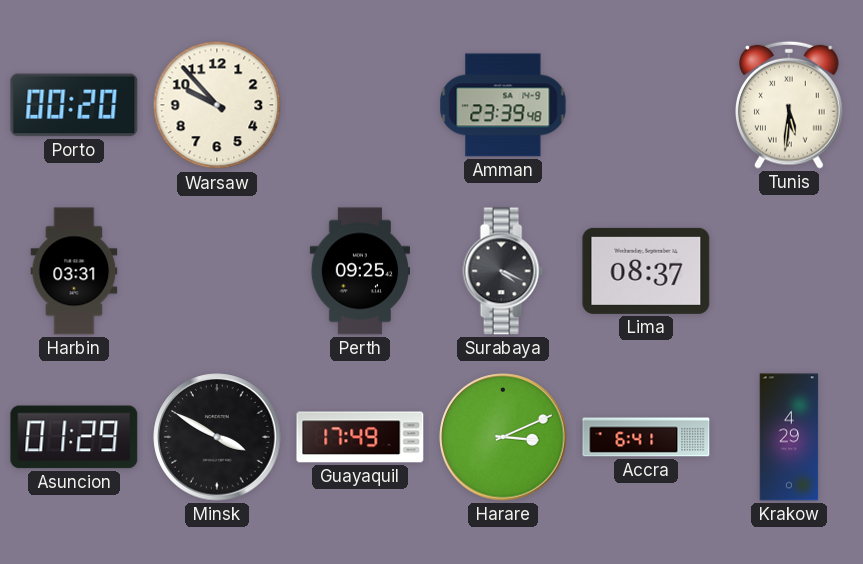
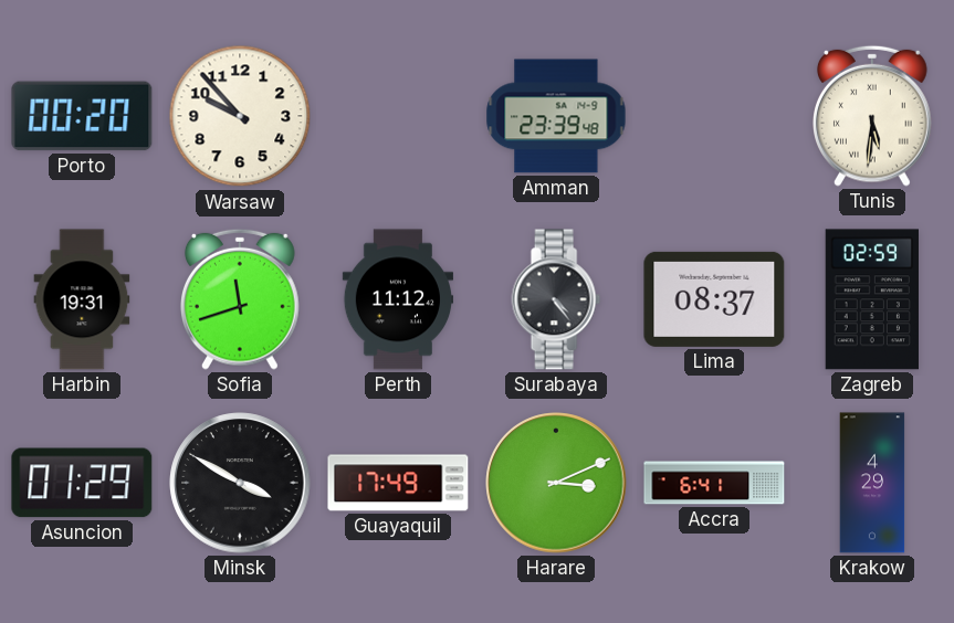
Harbin: 03:31 -> 19:31
Sofia: none -> 11:42
Perth: 09:25 -> 11:12
Surabaya: 4:19 -> 4:24
Zagreb: none -> 02:59
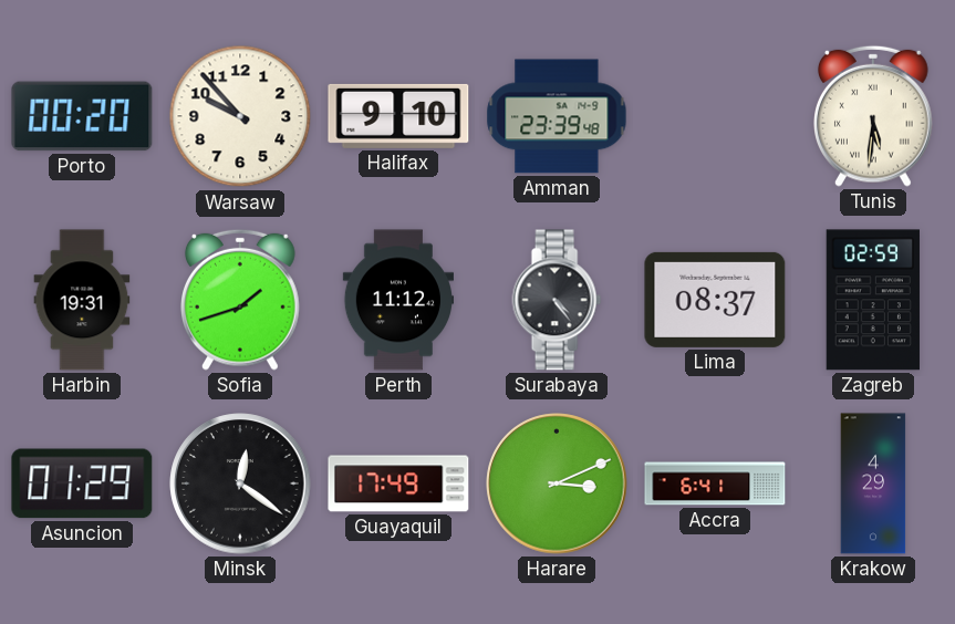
Halifax: none -> 9:10
Sofia: 11:42 -> 1:42
Minsk: 3:50 -> 12:21
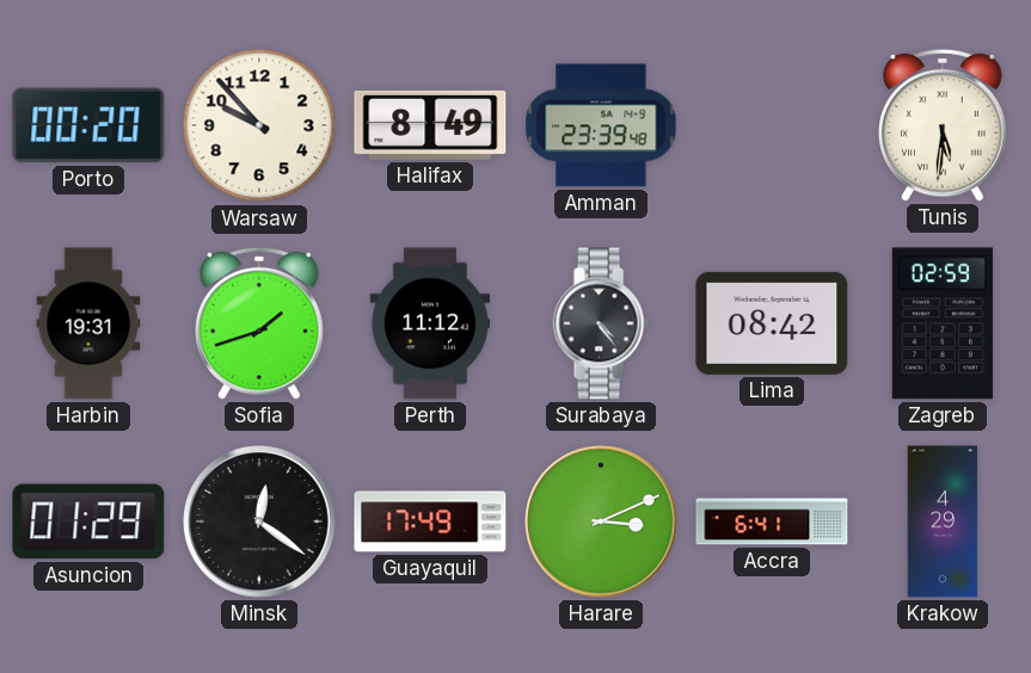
Halifax: 9:10 -> 8:49
Lima: 08:37 -> 08:42
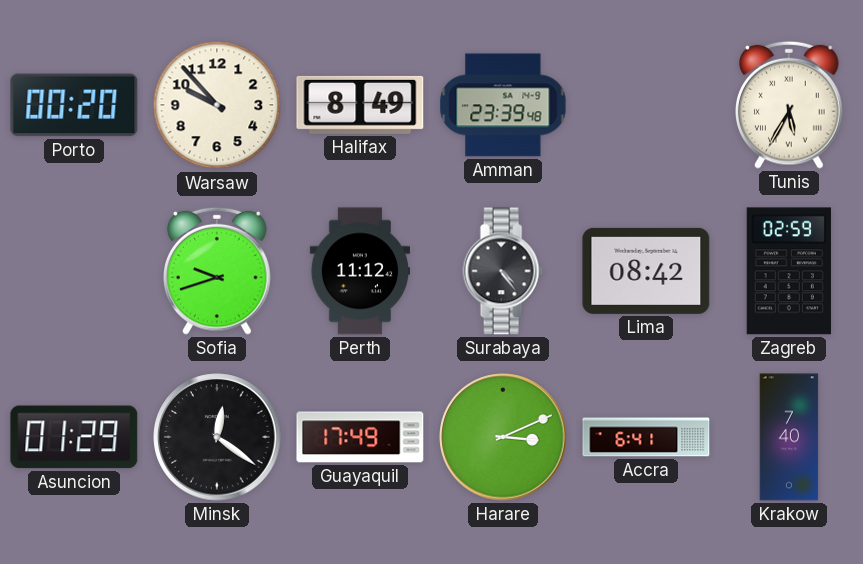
Tunis: 5:31 -> 5:35
Harbin: 19:31 -> none
Sofia: 1:42 -> 9:42
Krakow: 4:29 -> 7:40
